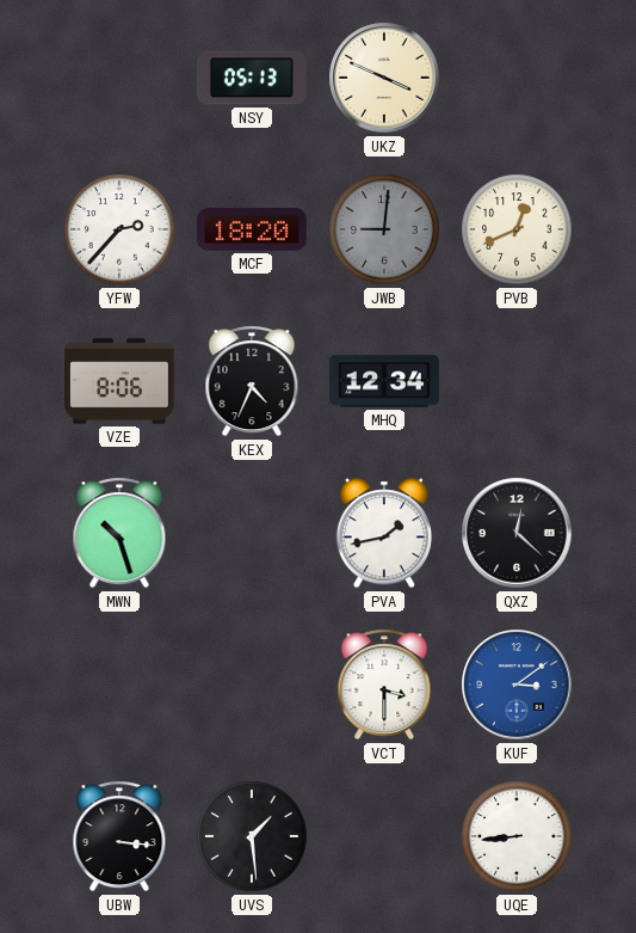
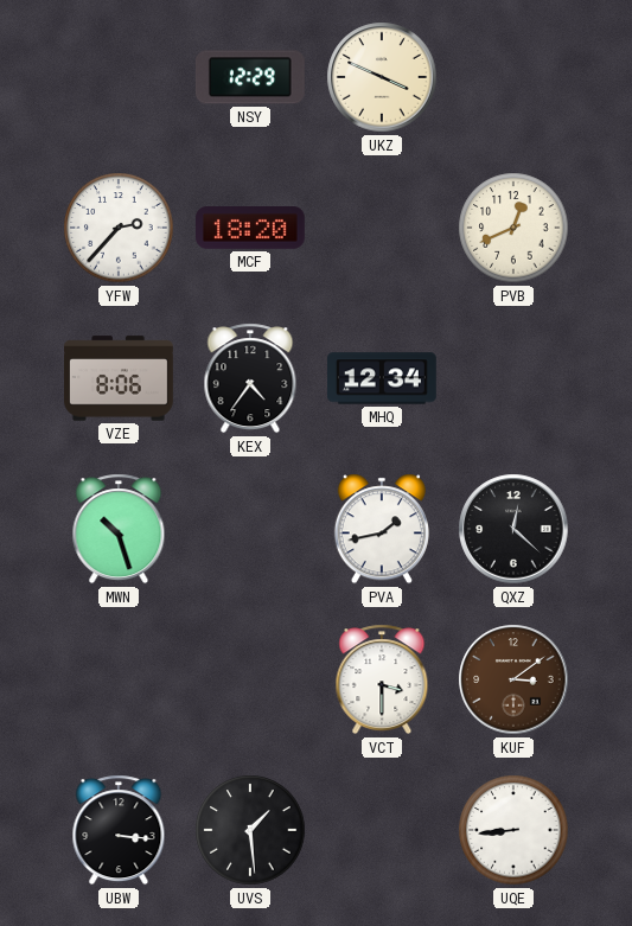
NSY: 05:13 -> 12:29
JWB: 9:01 -> none
KEX: 4:34 -> 4:36
KUF dial: blue -> brown
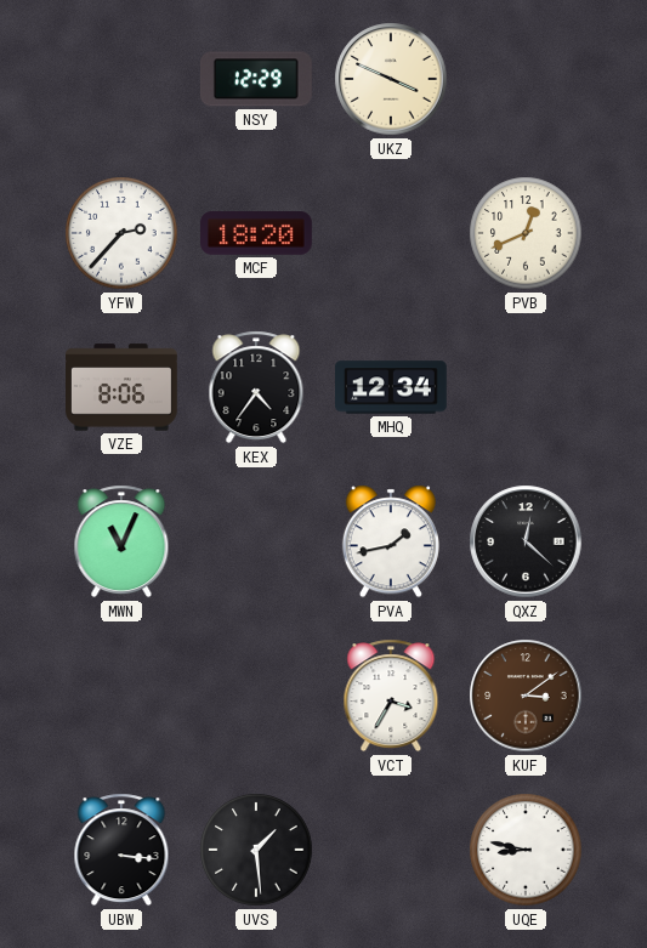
MWN: 10:27 -> 11:04
VCT: 3:30 -> 3:35
UQE: 8:44 -> 8:47
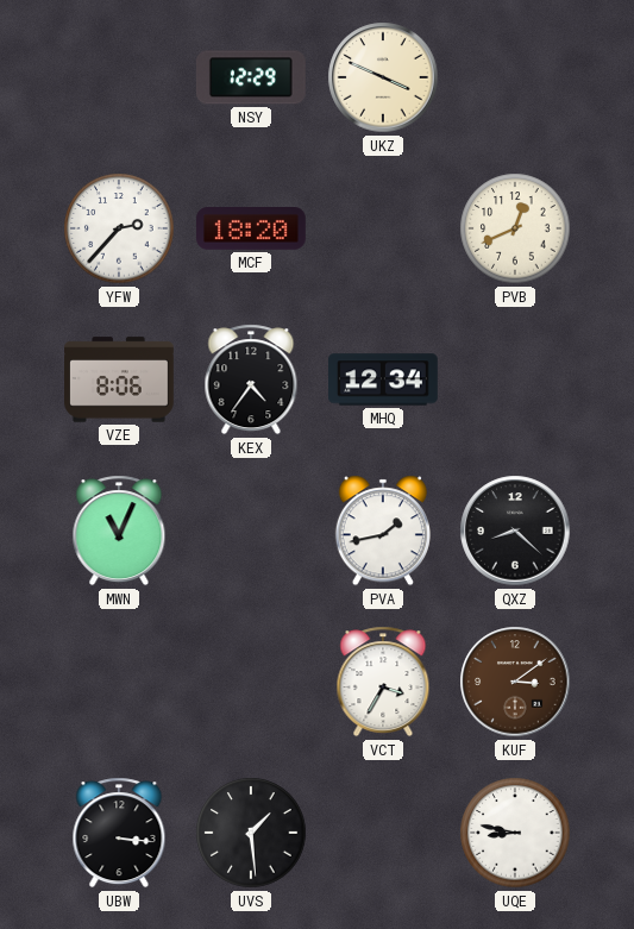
QXZ: 12:22 -> 8:22
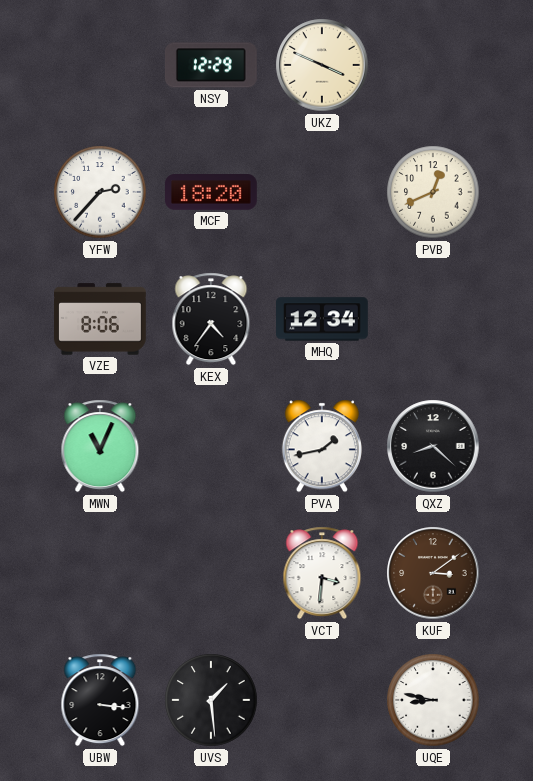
VCT: 3:35 -> 3:31
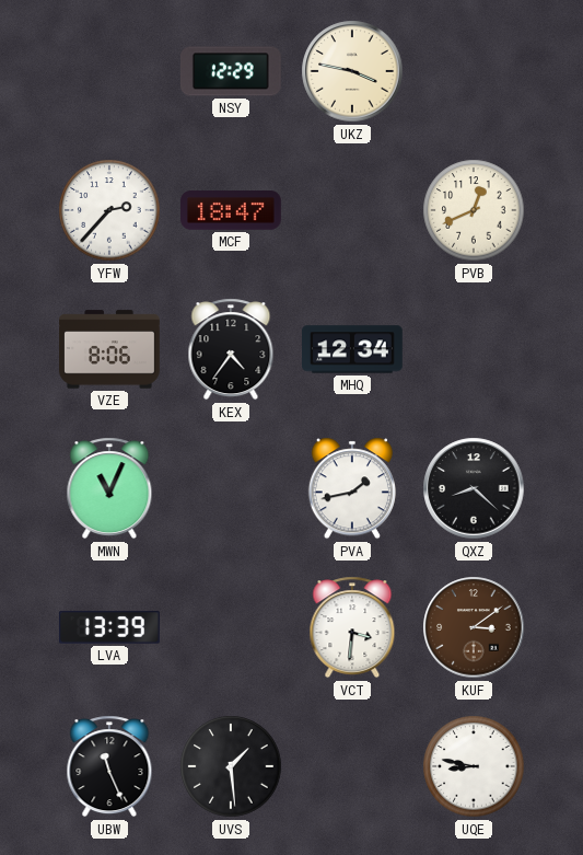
UKZ: 3:49 -> 3:47
MCF: 18:20 -> 18:47
LVA: none -> 13:39
UBW: 3:16 -> 11:26
